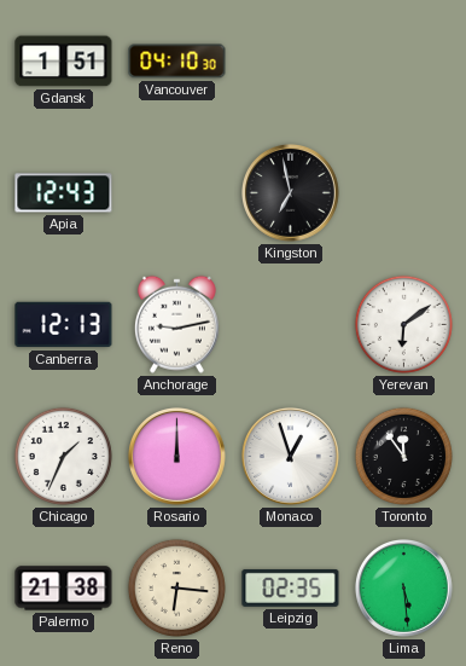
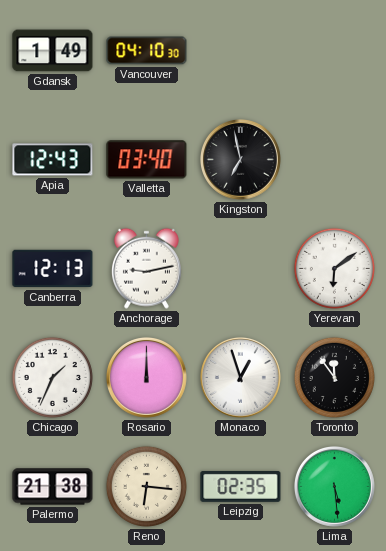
Gdansk: 1:51 -> 1:49
Valletta: none -> 03:40
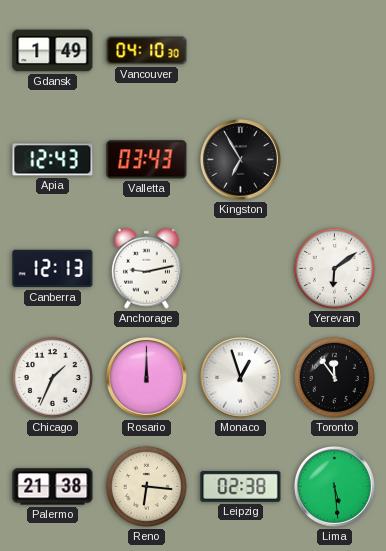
Valletta: 03:40 -> 03:43
Kingston: 6:58 -> 6:55
Leipzig: 02:35 -> 02:38
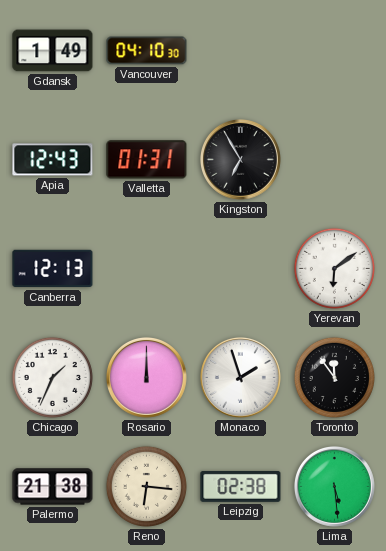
Valletta: 03:43 -> 01:31
Anchorage: 9:13 -> none
Monaco: 12:57 -> 1:57
